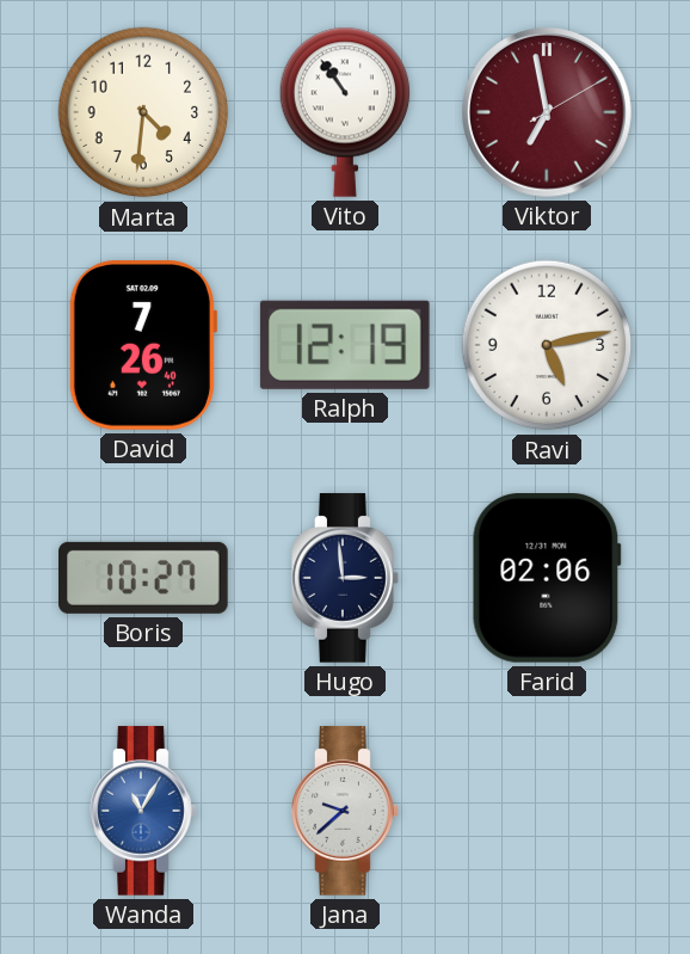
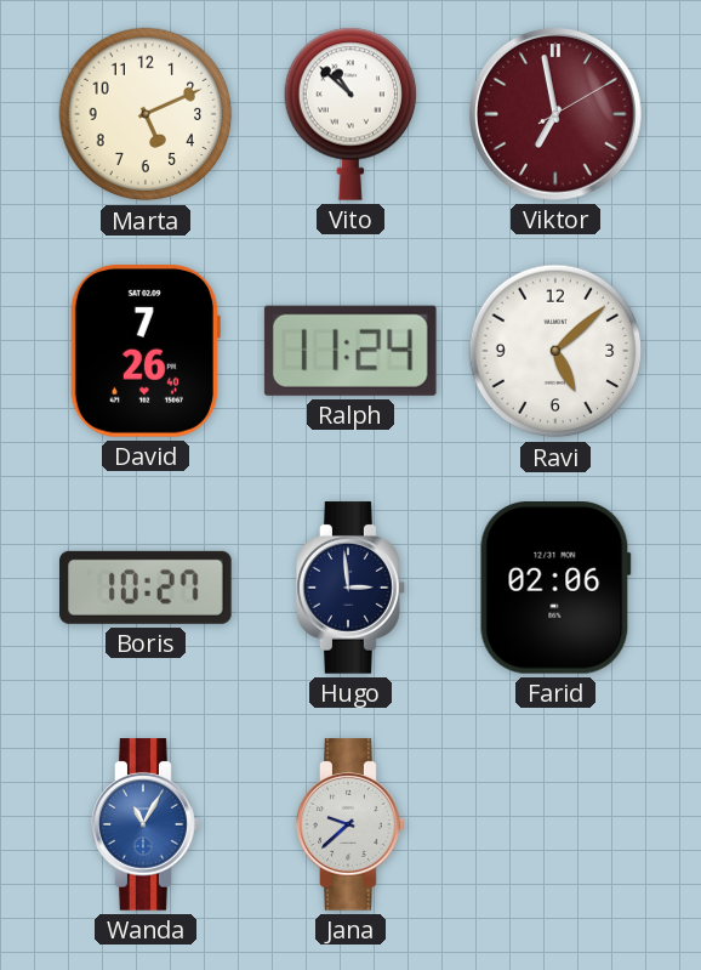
Marta: 4:31 -> 5:11
Vito: 10:54 -> 10:52
Ralph: 12:19 -> 11:24
Ravi: 5:13 -> 5:08
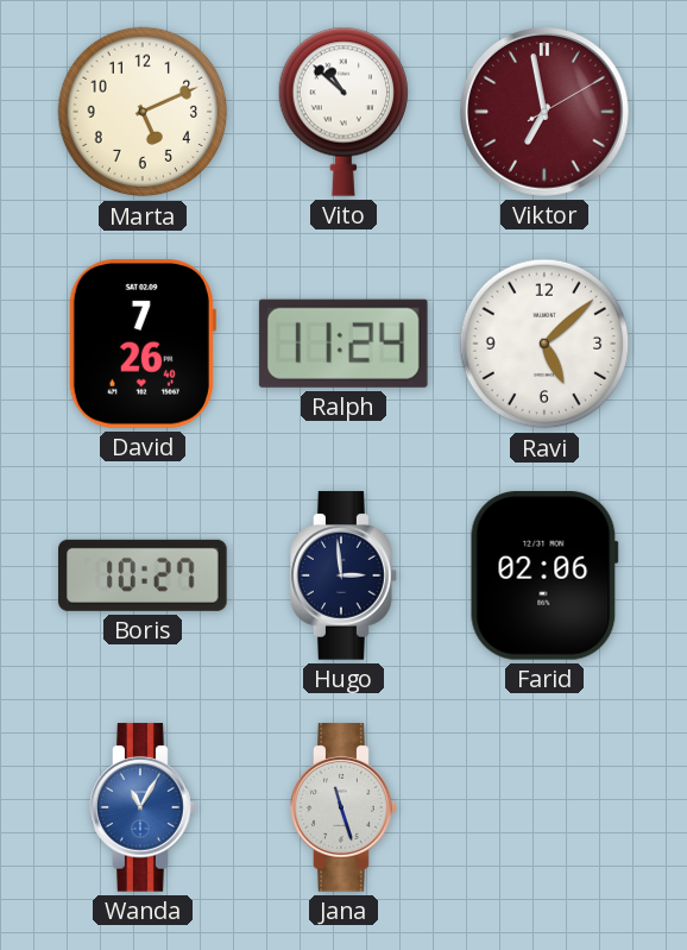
Jana: 9:38 -> 11:27
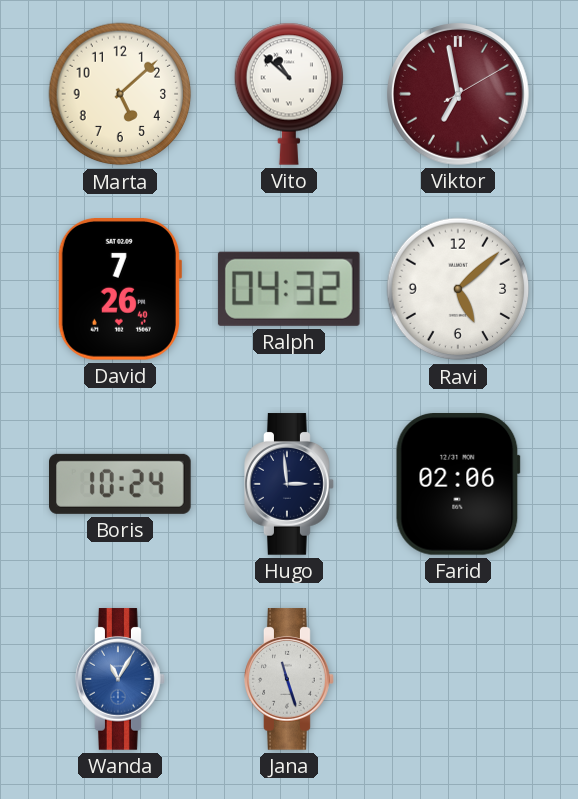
Marta: 5:11 -> 5:08
Ralph: 11:24 -> 04:32
Boris: 10:27 -> 10:24
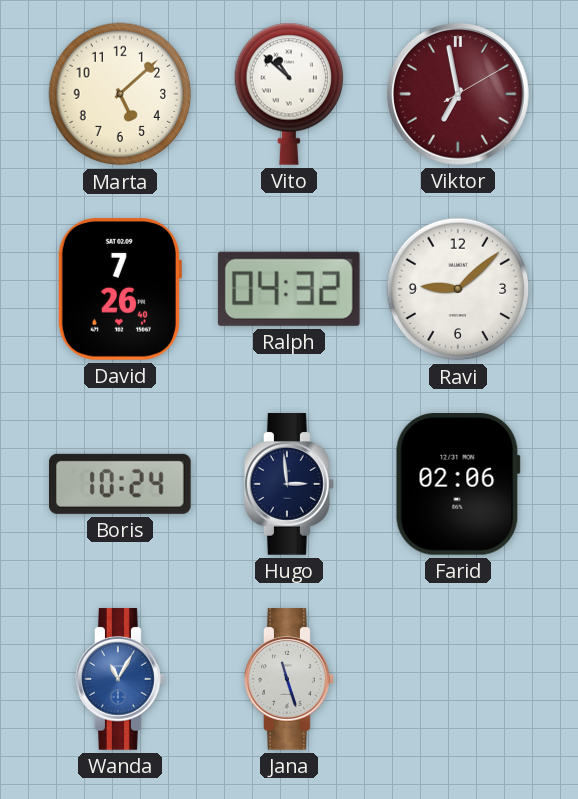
Ravi: 5:08 -> 9:08
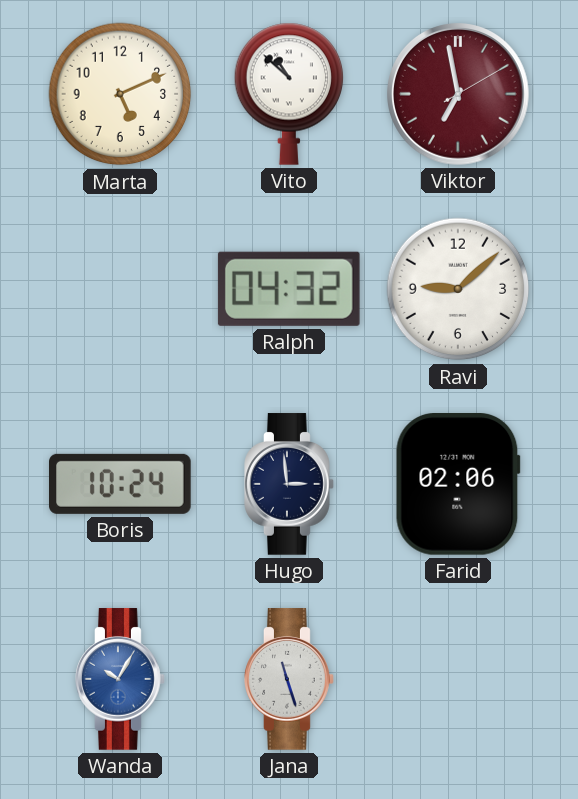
Marta: 5:08 -> 5:11
David: 7:26 -> none
Wanda: 11:05 -> 10:05
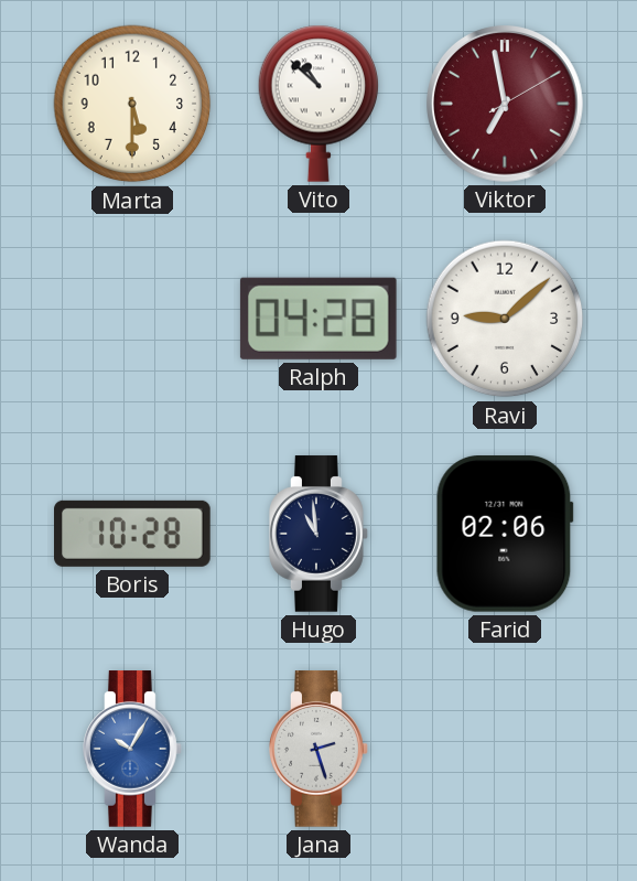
Marta: 5:11 -> 5:30
Ralph: 04:32 -> 04:28
Boris: 10:24 -> 10:28
Hugo: 2:59 -> 10:59
Jana: 11:27 -> 2:27
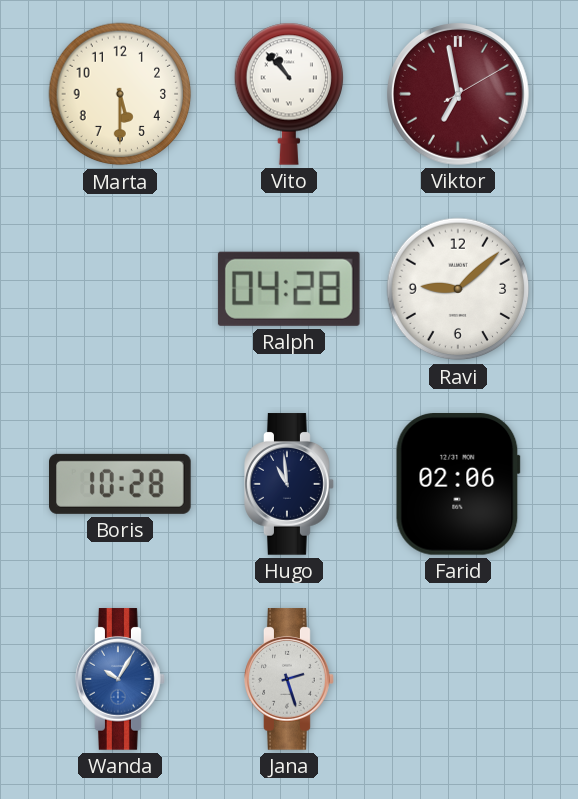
Vito: 10:52 -> 10:53
